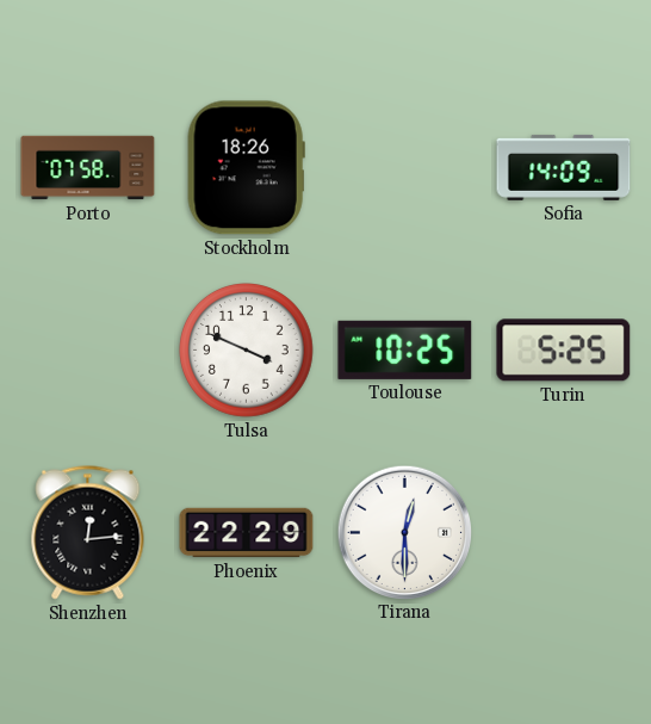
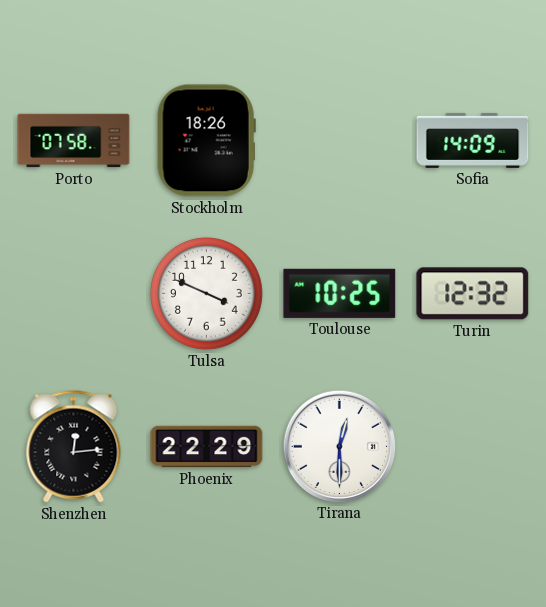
Turin: 5:25 -> 12:32
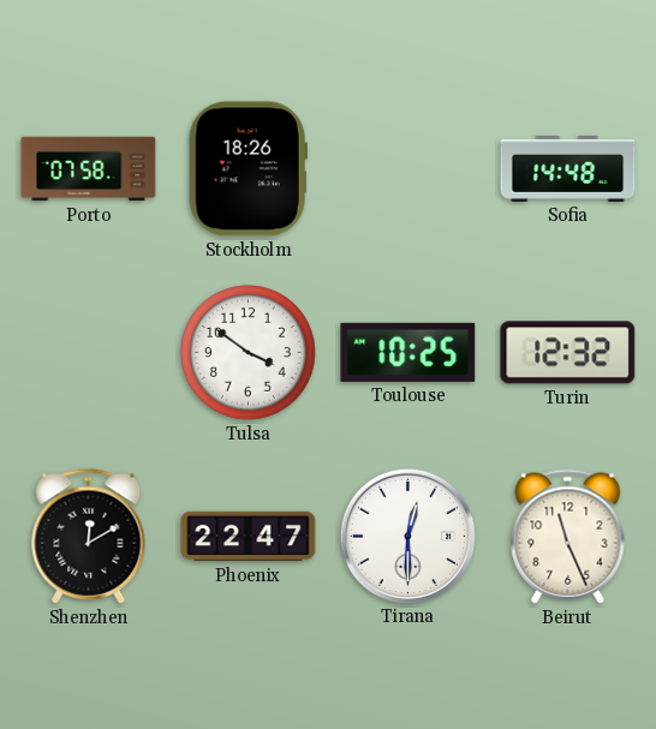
Sofia: 14:09 -> 14:48
Tulsa: 3:49 -> 3:51
Shenzhen: 12:14 -> 12:10
Phoenix: 22:29 -> 22:47
Beirut: none -> 11:26
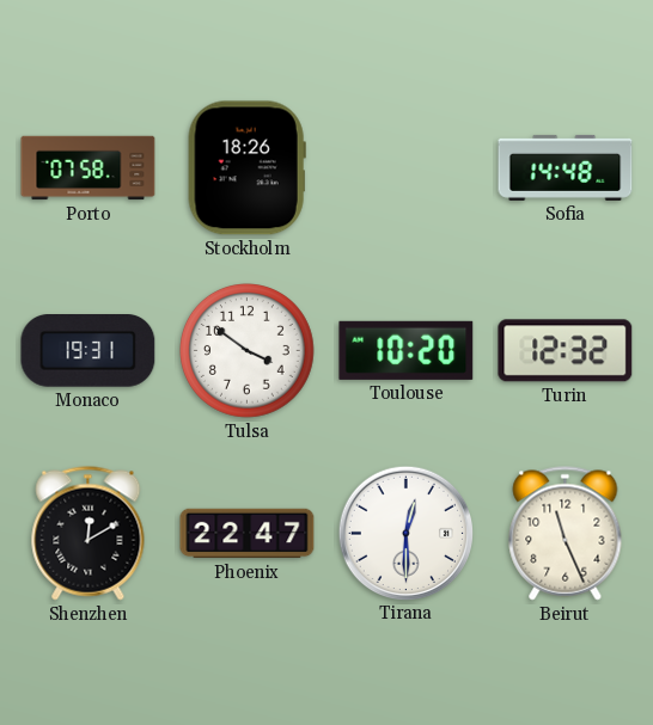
Monaco: none -> 19:31
Toulouse: 10:25 -> 10:20
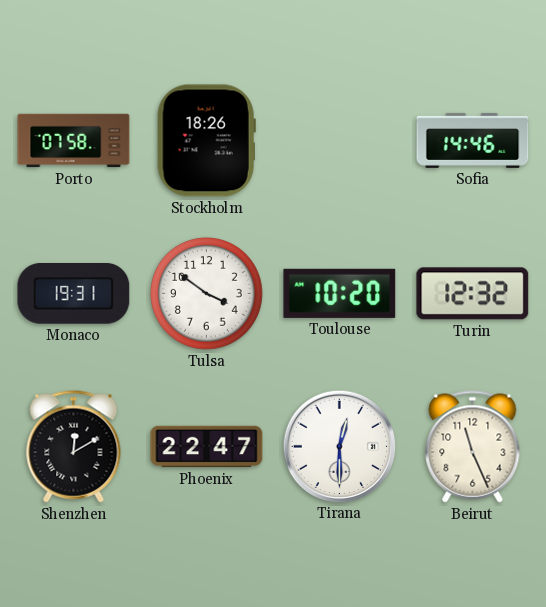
Sofia: 14:48 -> 14:46
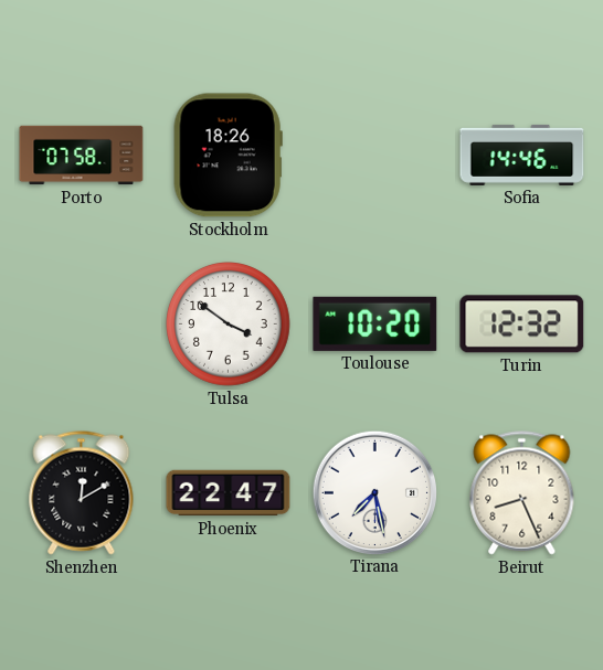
Monaco: 19:31 -> none
Tirana: 12:30 -> 7:28
Beirut: 11:26 -> 8:26
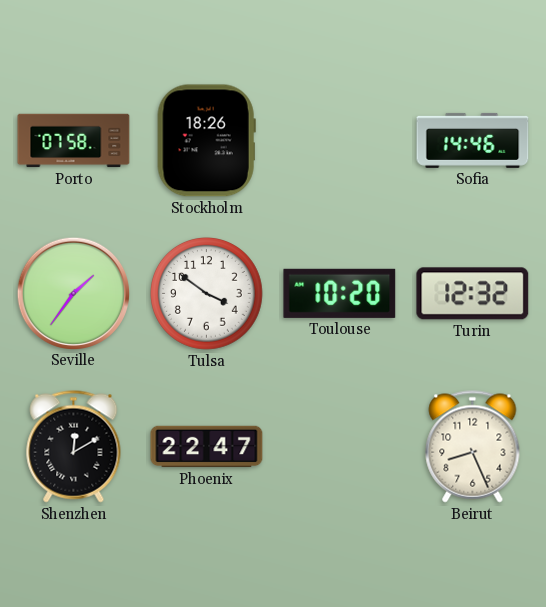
Seville: none -> 1:36
Tirana: 7:28 -> none
